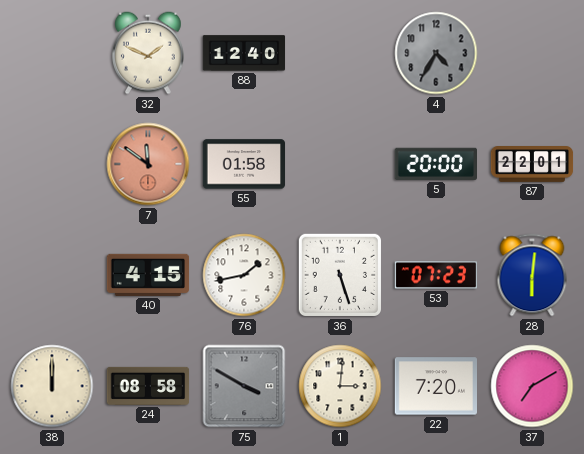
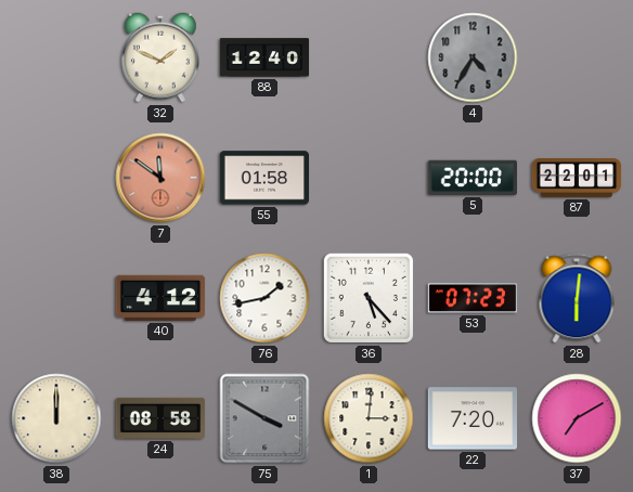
40: 4:15 -> 4:12
36: 5:27 -> 5:23
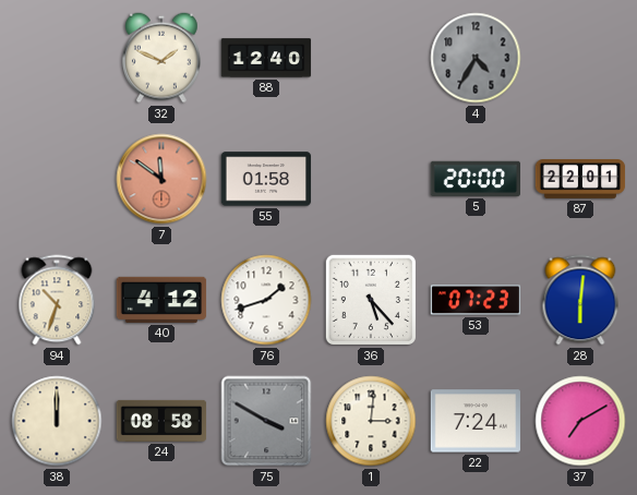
94: none -> 10:33
76: 1:43 -> 1:42
22: 7:20 -> 7:24
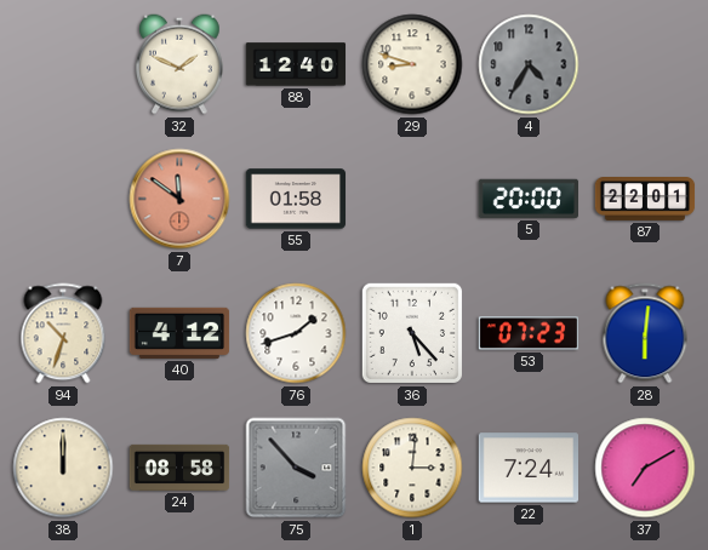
29: none -> 8:48
75: 3:50 -> 3:53
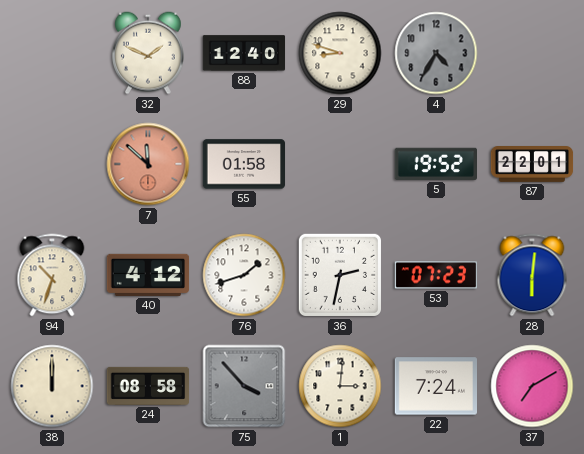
7: 11:51 -> 11:52
5: 20:00 -> 19:52
36: 5:23 -> 2:32
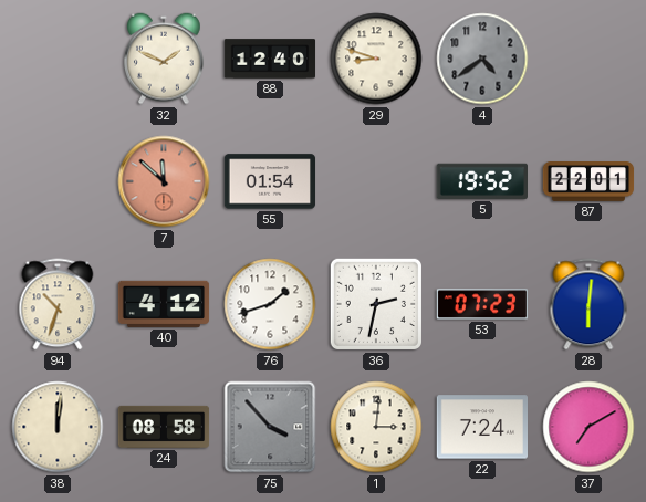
4: 4:35 -> 4:39
55: 01:58 -> 01:54
38: 12:00 -> 12:01
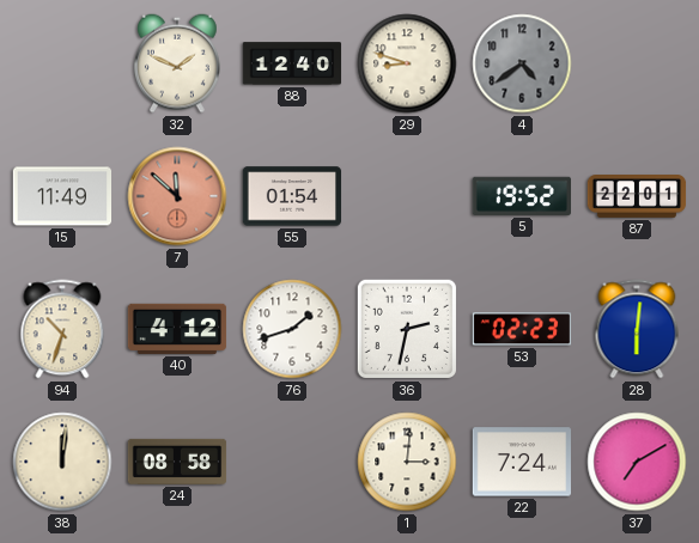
15: none -> 11:49
53: 07:23 -> 02:23
75: 3:53 -> none
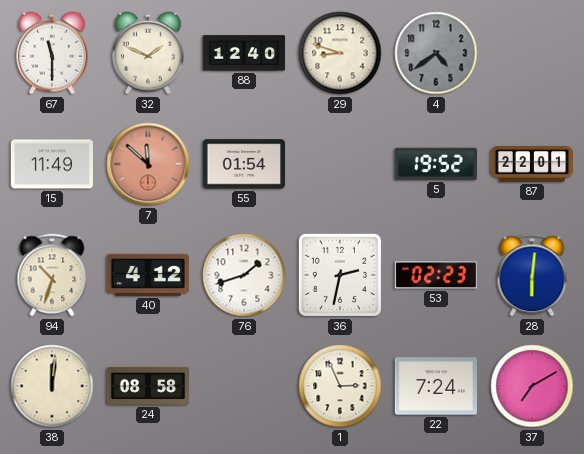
67: none -> 11:30
1: 3:01 -> 2:56
